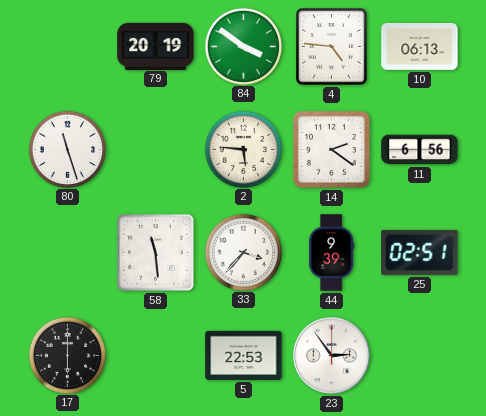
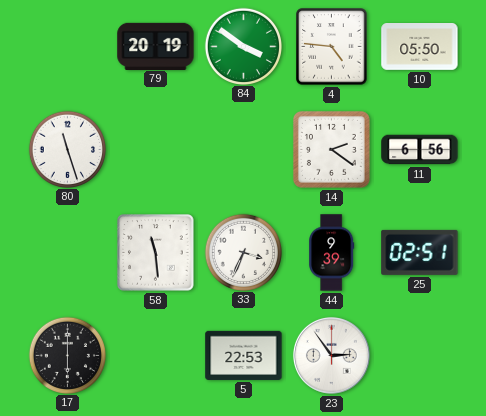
10: 06:13 -> 05:50
2: 5:46 -> none
33: 3:37 -> 3:34
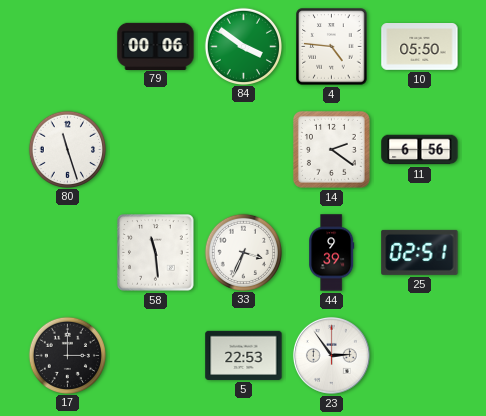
79: 20:19 -> 00:06
17: 6:00 -> 3:00
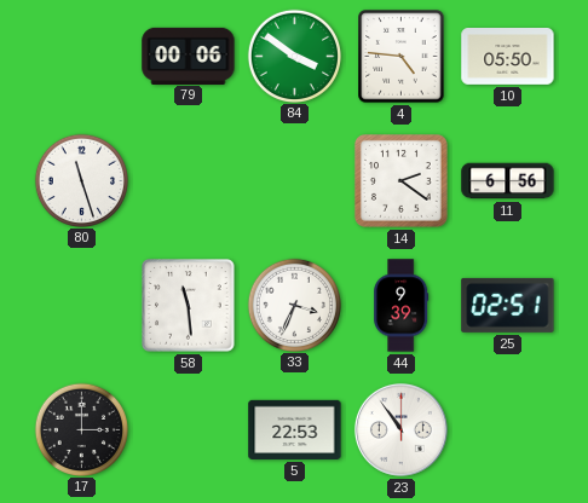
23: 2:54 -> 10:54
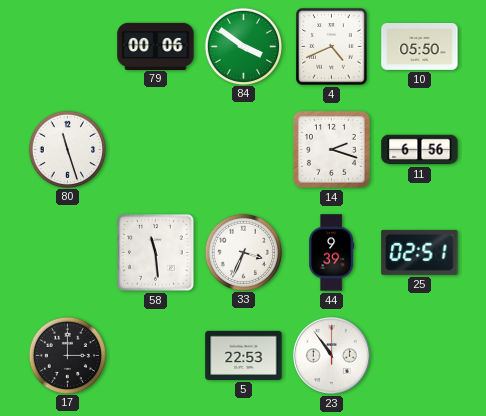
4: 4:46 -> 4:41
14: 2:21 -> 2:18
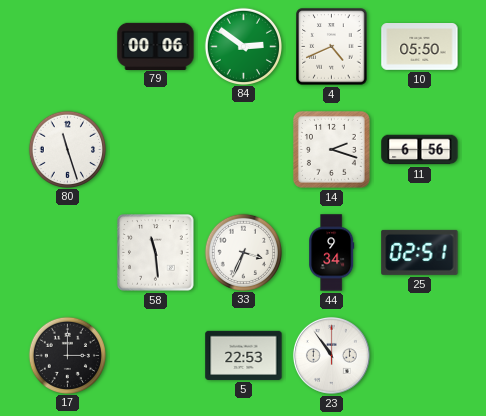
84: 3:51 -> 2:51
44: 9:39 -> 9:34
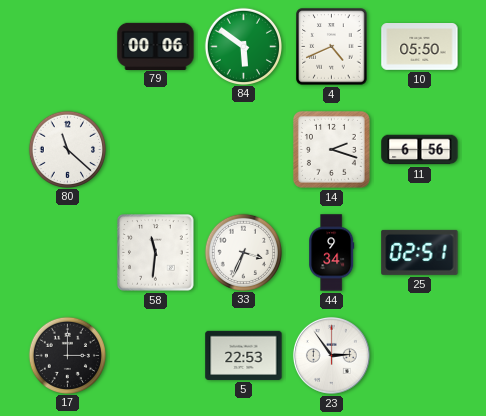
84: 2:51 -> 5:51
80: 11:27 -> 11:22
58: 11:29 -> 11:31
23: 10:54 -> 2:54
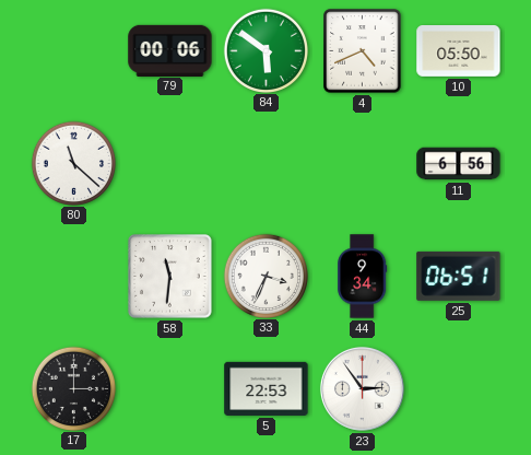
14: 2:18 -> none
25: 02:51 -> 06:51
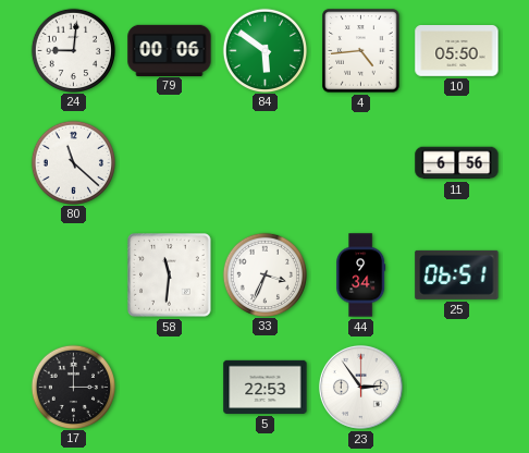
24: none -> 9:01
4: 4:41 -> 4:44
